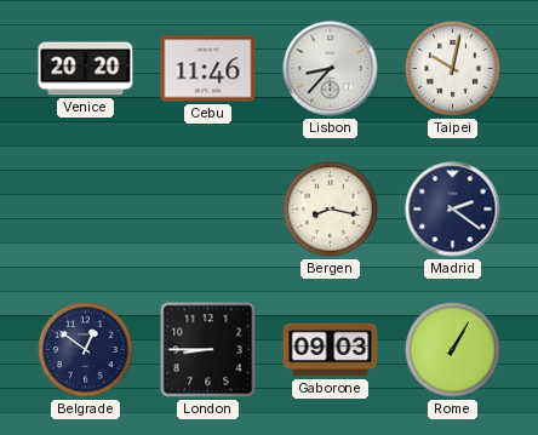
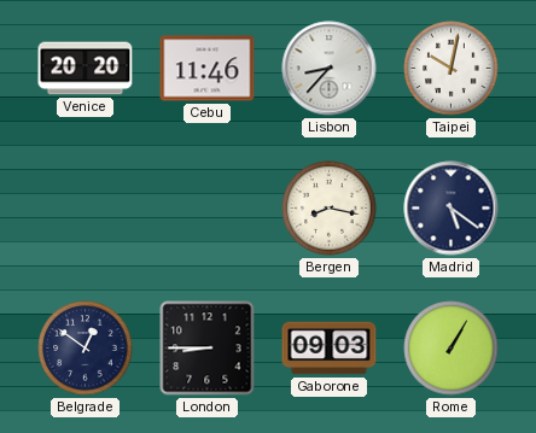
Madrid: 2:21 -> 5:21
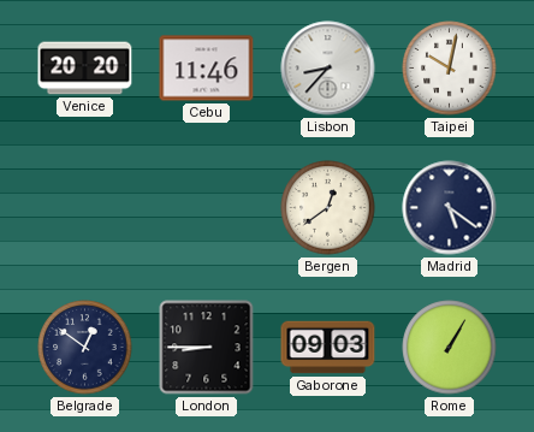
Bergen: 8:17 -> 12:39
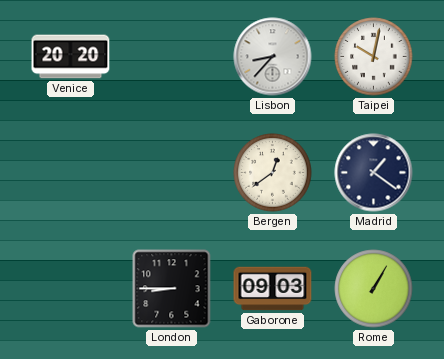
Cebu: 11:46 -> none
Madrid: 5:21 -> 1:21
Belgrade: 12:51 -> none
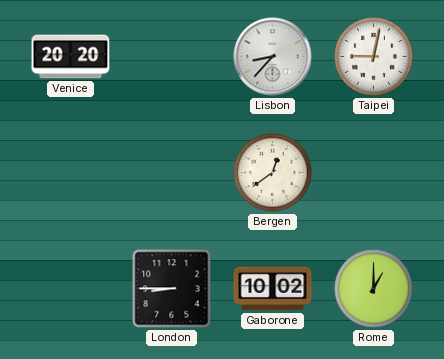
Taipei: 10:02 -> 9:02
Madrid: 1:21 -> none
Gaborone: 09:03 -> 10:02
Rome: 1:05 -> 1:00
